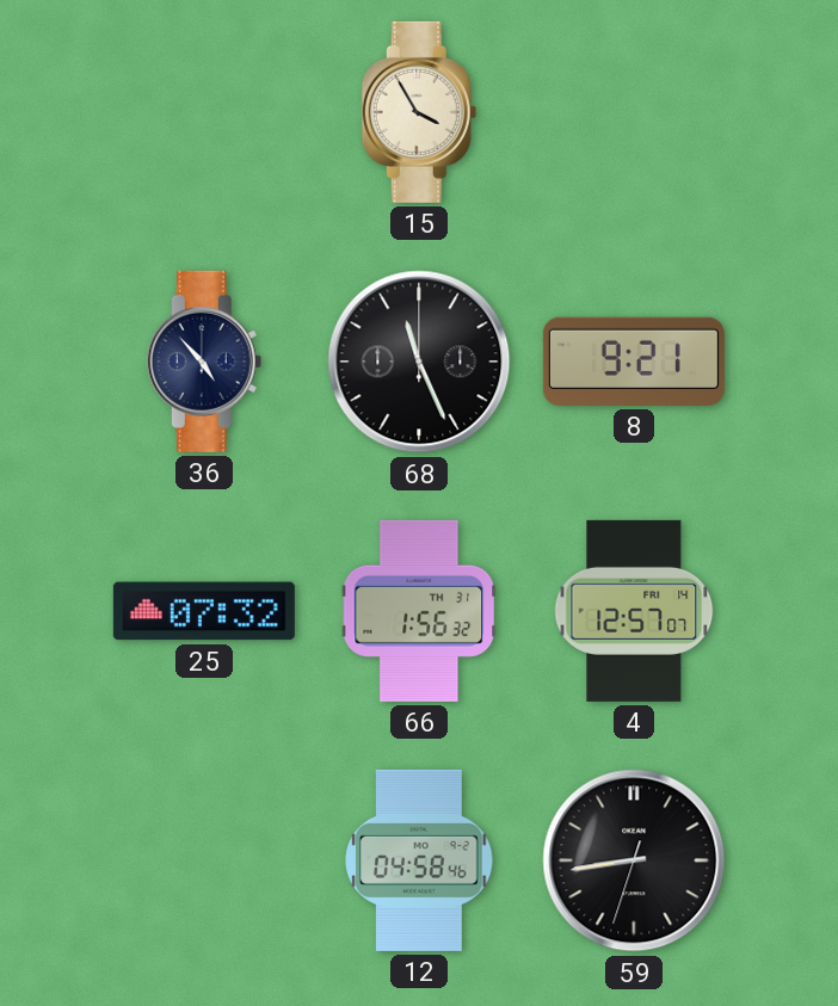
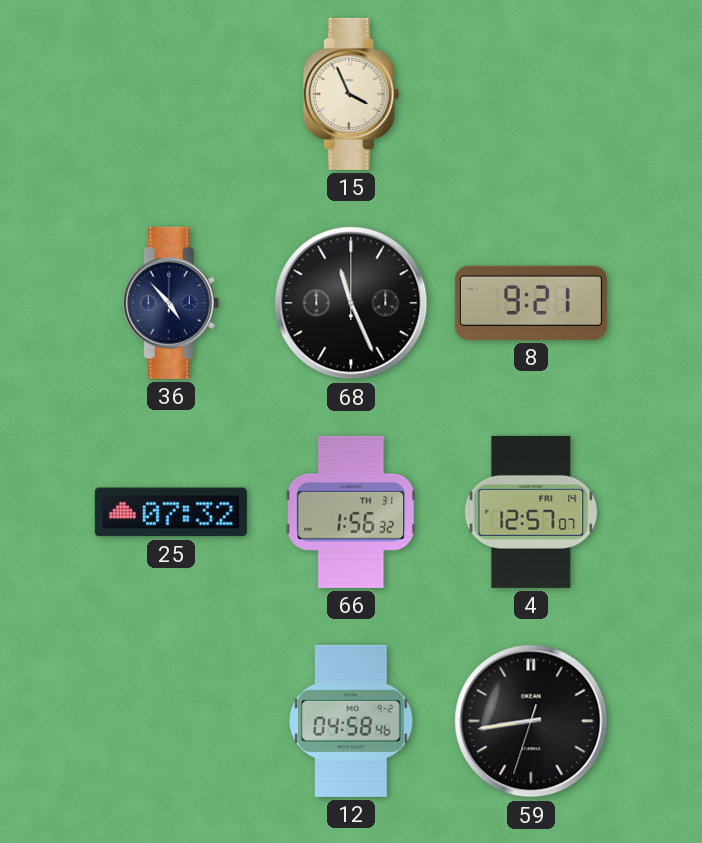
15: 3:55 -> 3:56
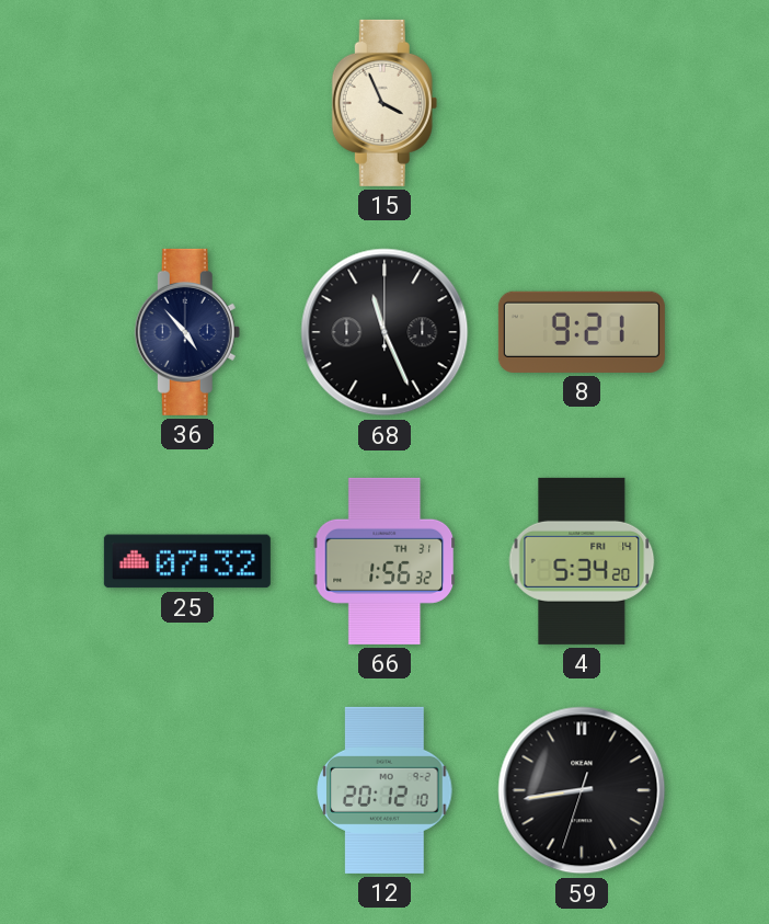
4: 12:57 -> 5:34
12: 04:58 -> 20:12
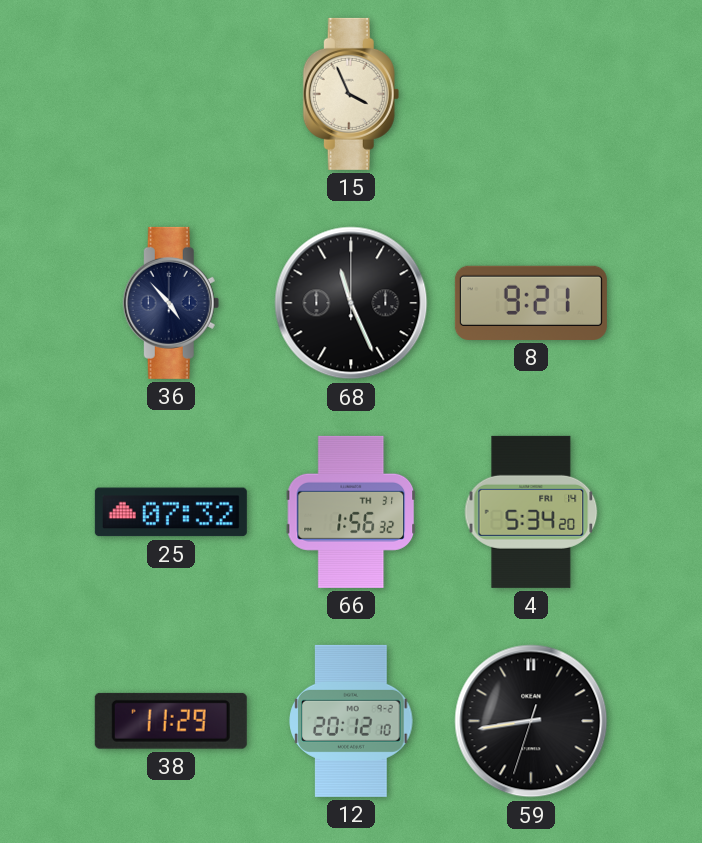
38: none -> 11:29
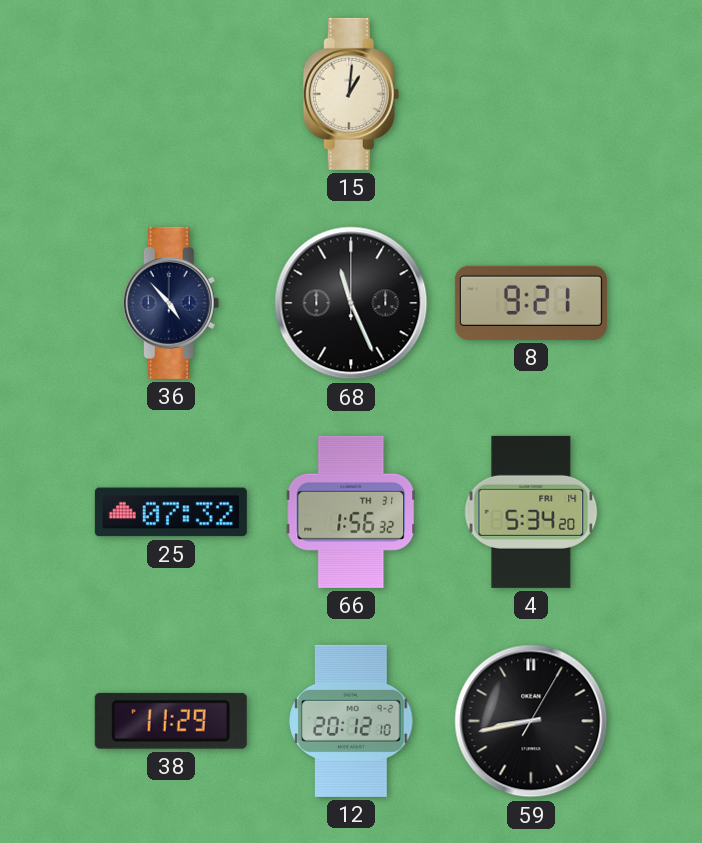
15: 3:56 -> 1:01
59: 8:43:33 -> 8:43:05
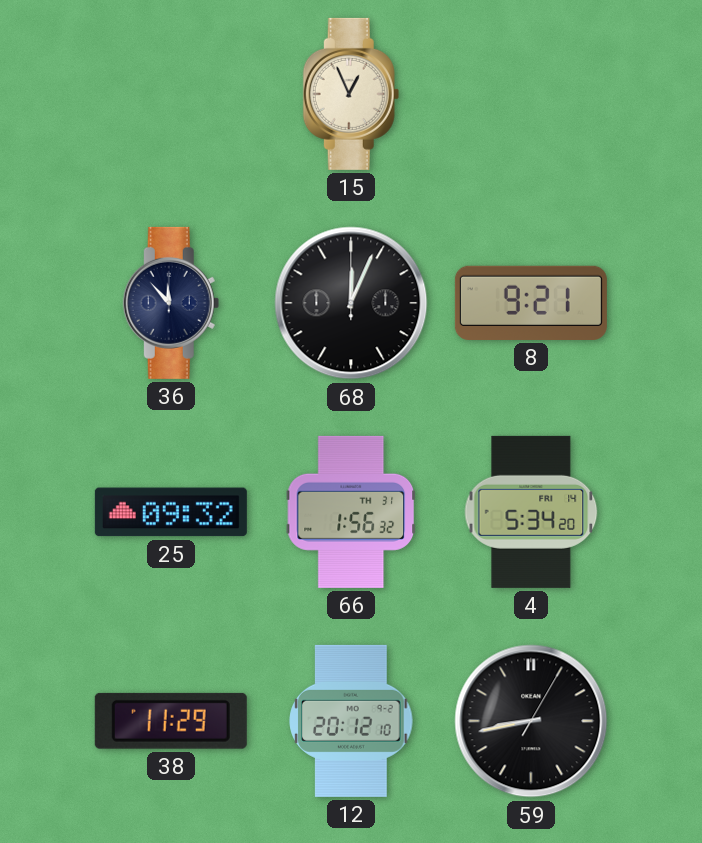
15: 1:01 -> 12:56
36: 4:53 -> 11:53
68: 11:26 -> 12:04
25: 07:32 -> 09:32
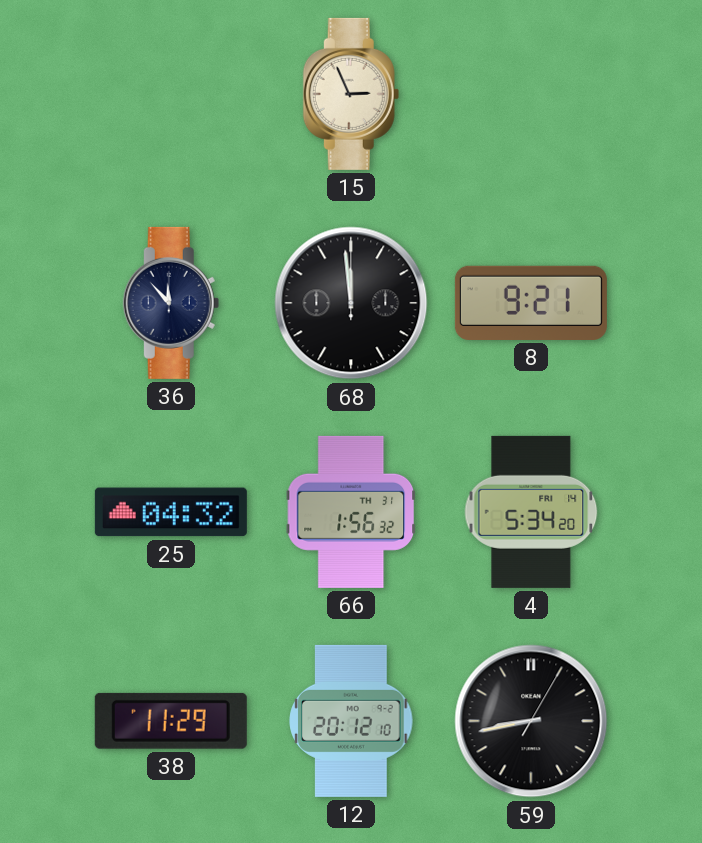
15: 12:56 -> 2:56
68: 12:04 -> 11:59
25: 09:32 -> 04:32
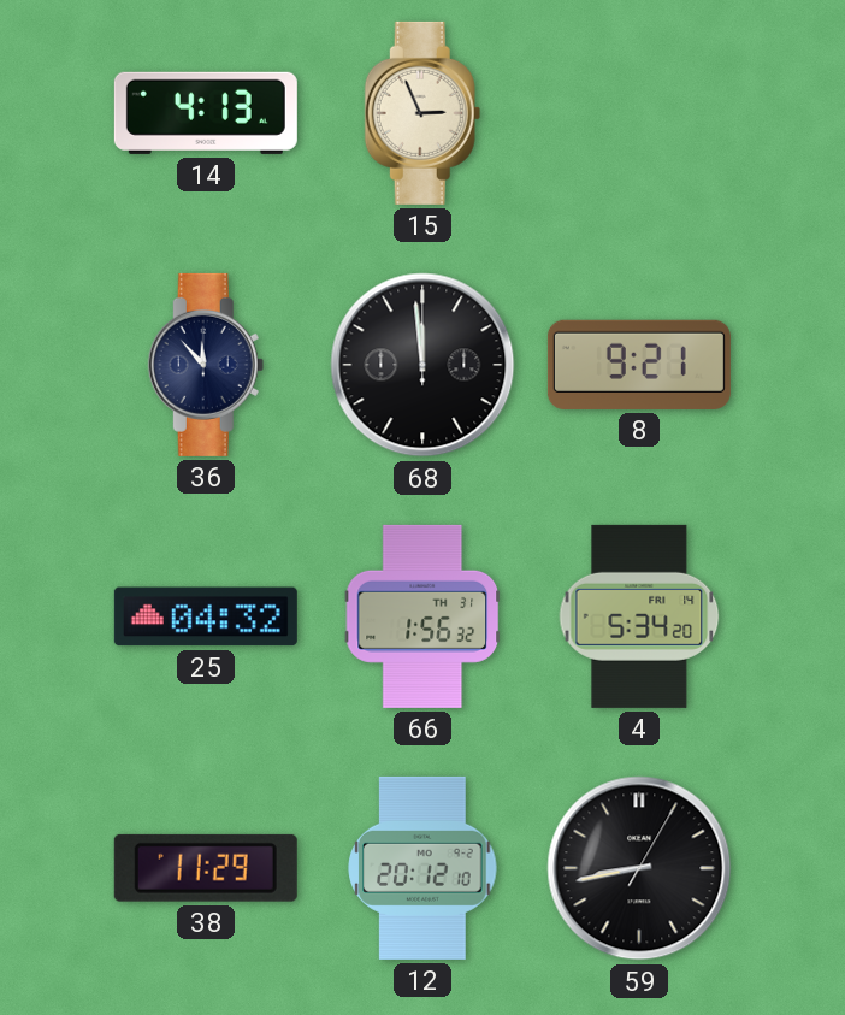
14: none -> 4:13
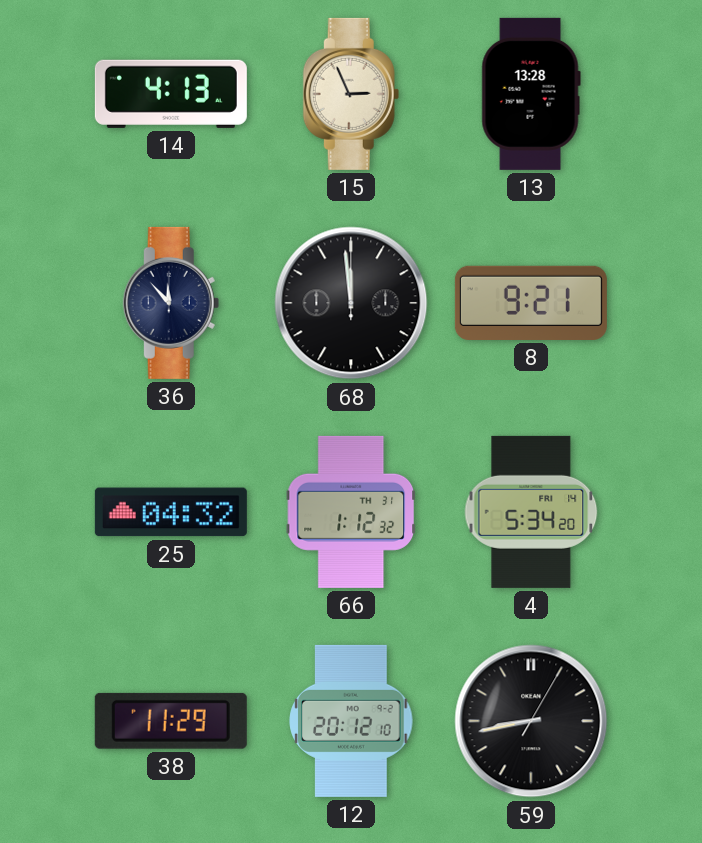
13: none -> 13:28
66: 1:56 -> 1:12
